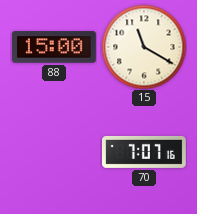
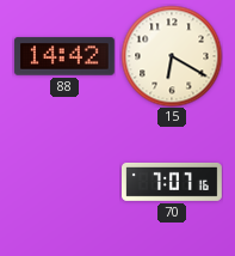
88: 15:00 -> 14:42
15: 11:20 -> 6:20
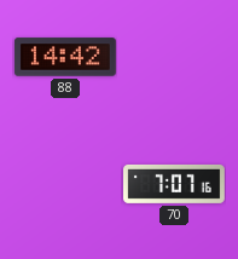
15: 6:20 -> none
